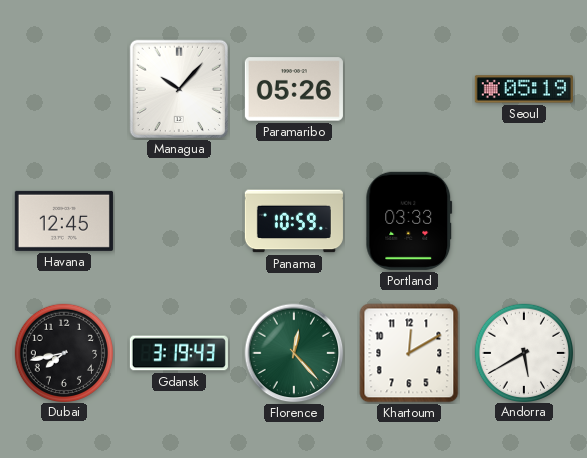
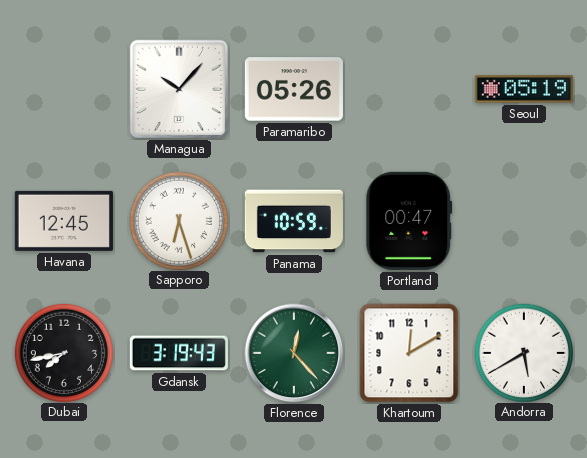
Sapporo: none -> 6:27
Portland: 03:33 -> 00:47
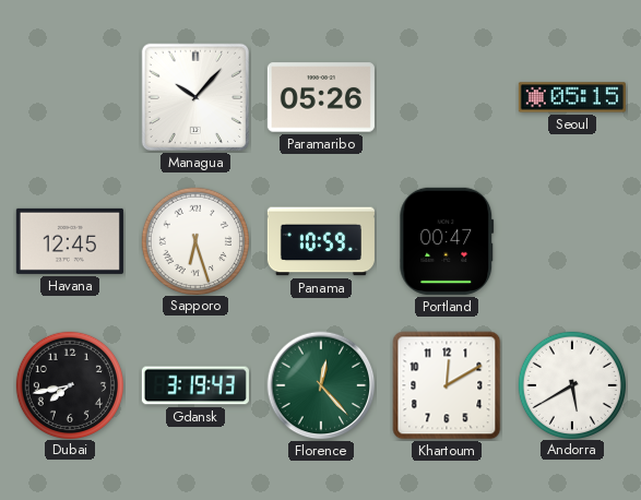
Seoul: 05:19 -> 05:15
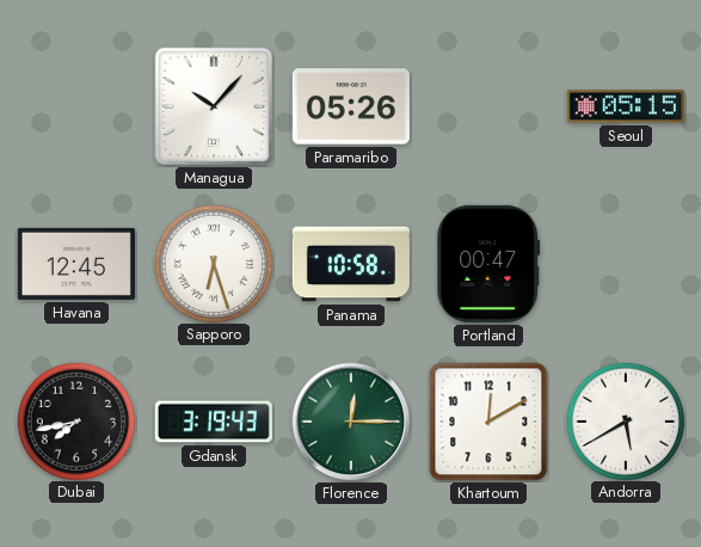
Panama: 10:59 -> 10:58
Florence: 12:23 -> 12:15
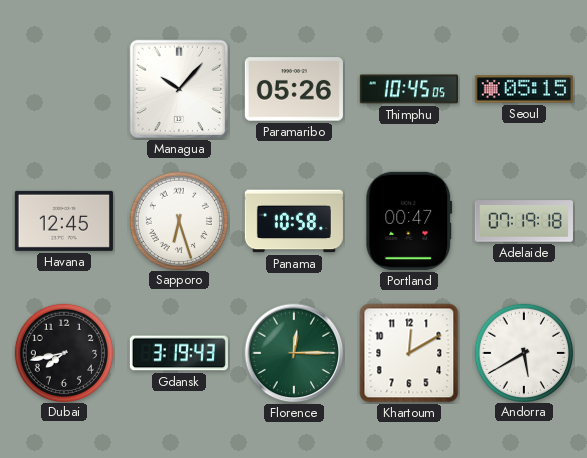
Thimphu: none -> 10:45
Adelaide: none -> 07:19
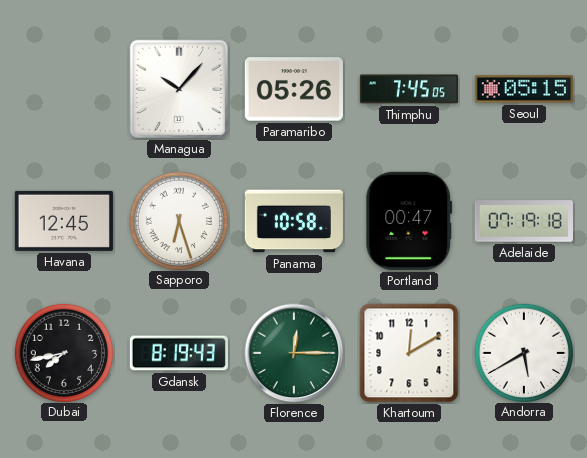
Thimphu: 10:45 -> 7:45
Gdansk: 3:19 -> 8:19
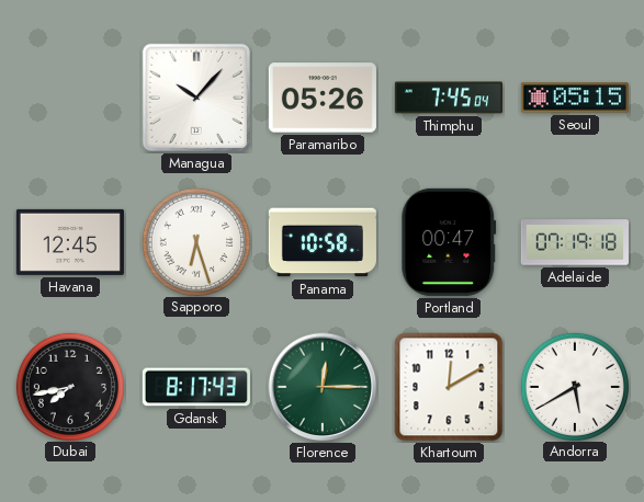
Thimphu: 7:45:05 -> 7:45:04
Gdansk: 8:19 -> 8:17
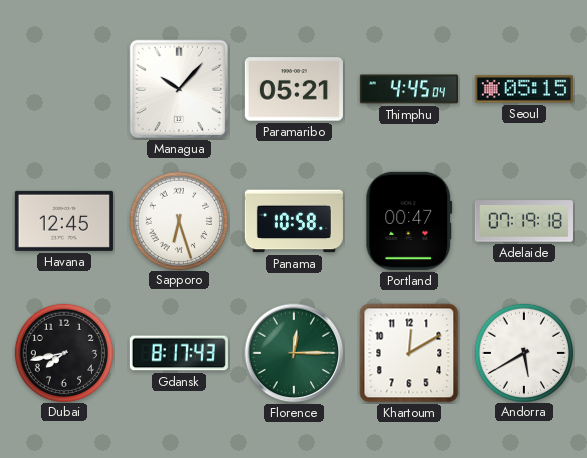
Paramaribo: 05:26 -> 05:21
Thimphu: 7:45 -> 4:45
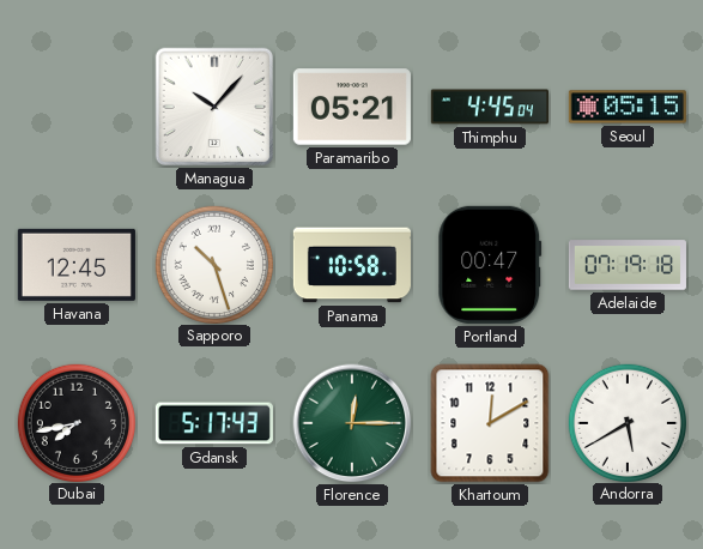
Sapporo: 6:27 -> 10:27
Gdansk: 8:17 -> 5:17
